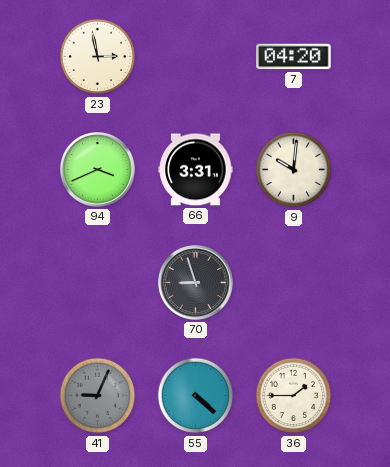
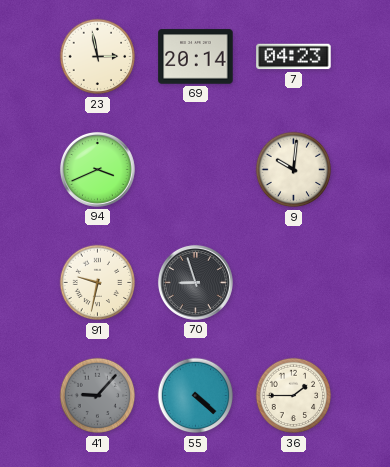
69: none -> 20:14
7: 04:20 -> 04:23
66: 3:31 -> none
91: none -> 9:32
41: 9:04 -> 9:07
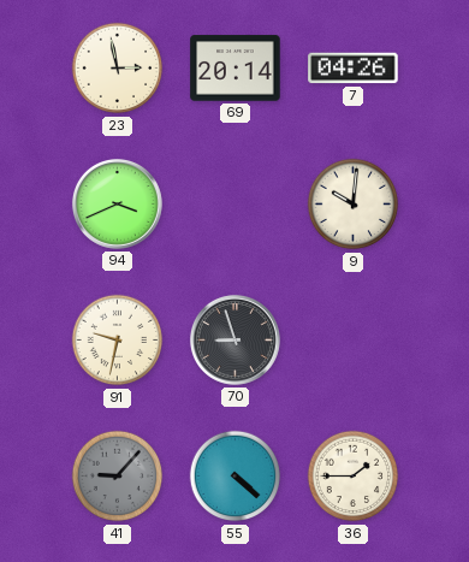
7: 04:23 -> 04:26
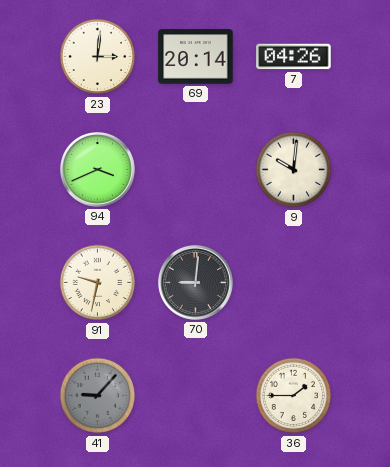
23: 2:58 -> 3:01
70: 8:57 -> 9:01
55: 4:22 -> none
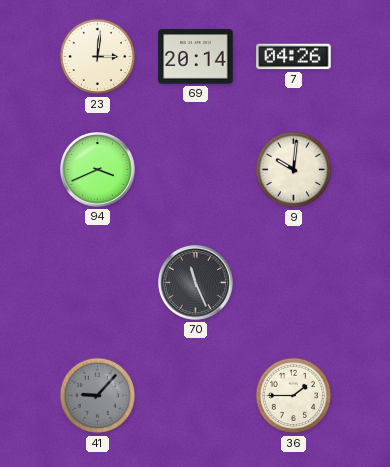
91: 9:32 -> none
70: 9:01 -> 11:26
